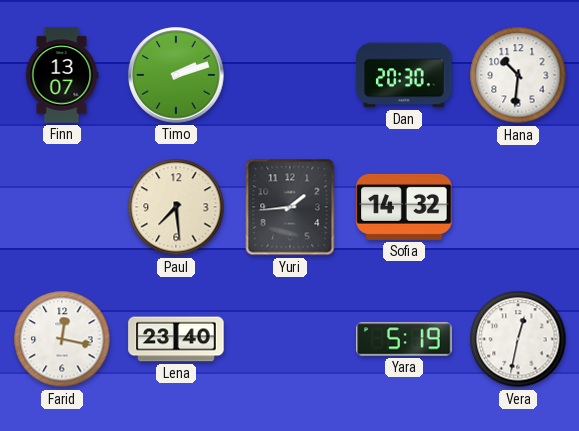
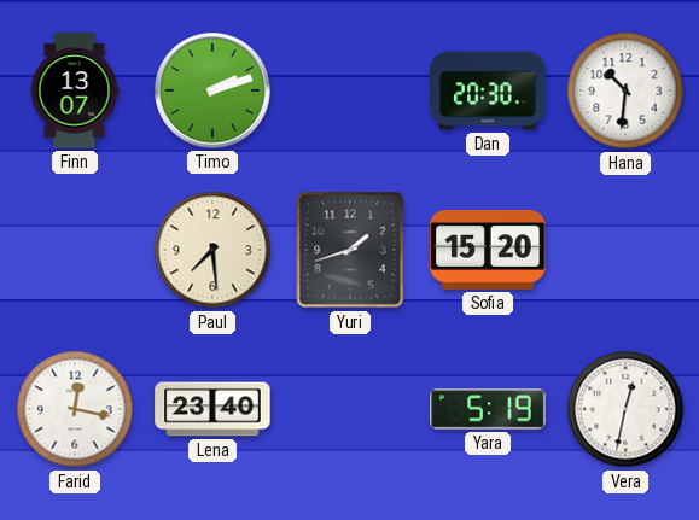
Yuri: 1:44 -> 1:42
Sofia: 14:32 -> 15:20
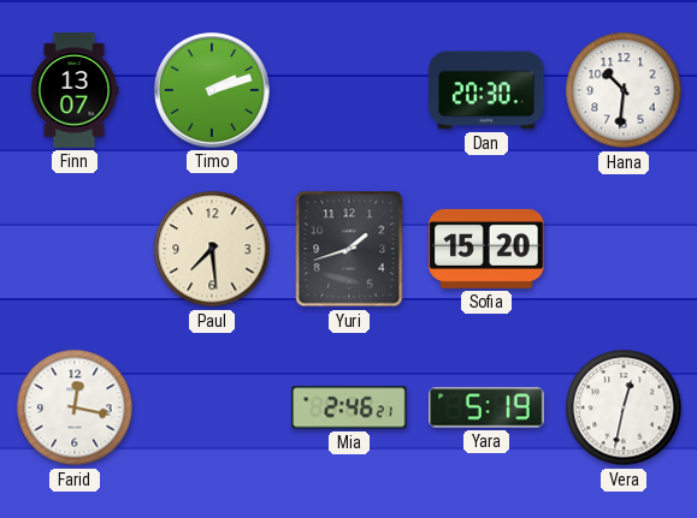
Lena: 23:40 -> none
Mia: none -> 2:46
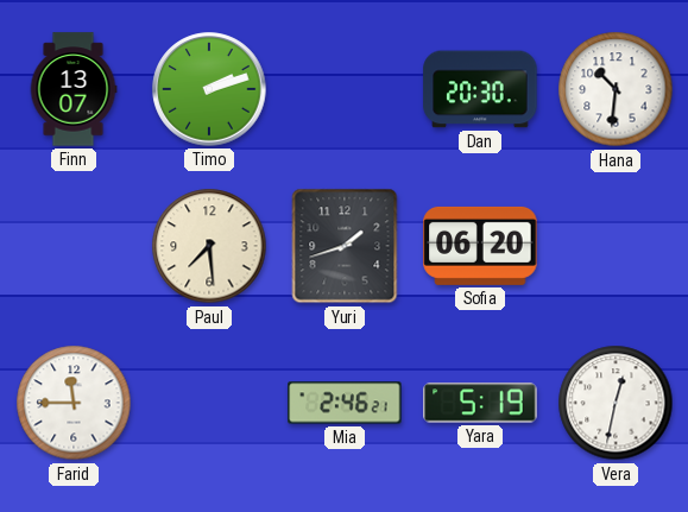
Sofia: 15:20 -> 06:20
Farid: 12:17 -> 11:45
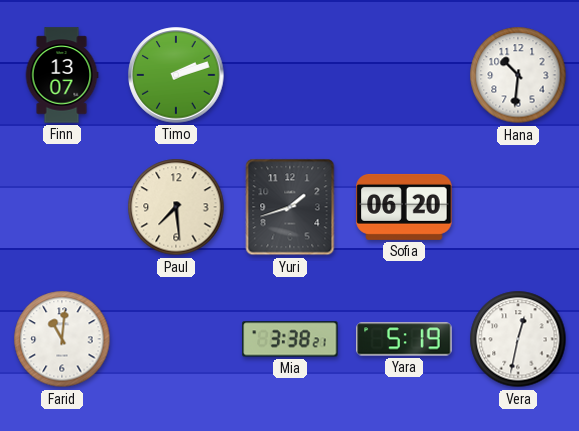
Dan: 20:30 -> none
Farid: 11:45 -> 11:01
Mia: 2:46 -> 3:38
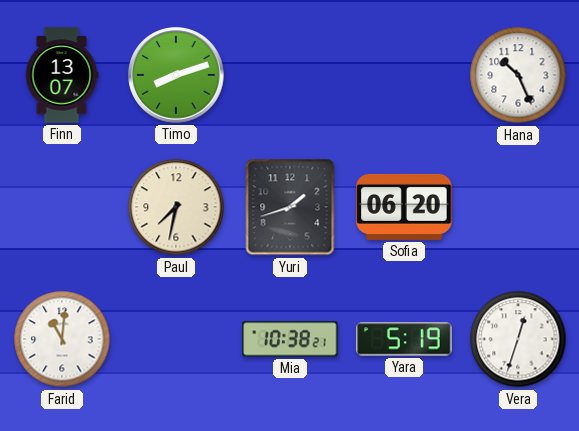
Timo: 2:12 -> 8:12
Hana: 10:31 -> 10:26
Paul: 7:29 -> 7:32
Mia: 3:38 -> 10:38
Vera: 12:32 -> 12:33
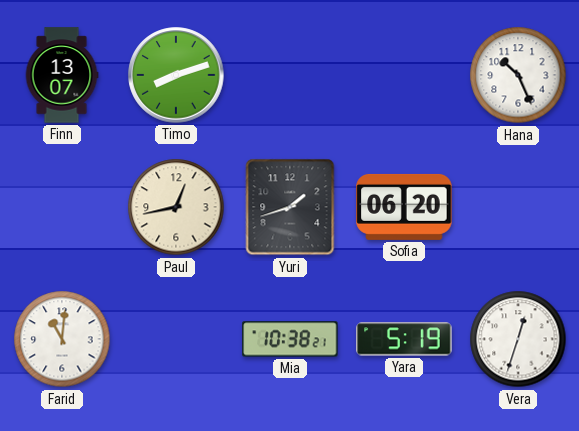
Paul: 7:32 -> 12:43
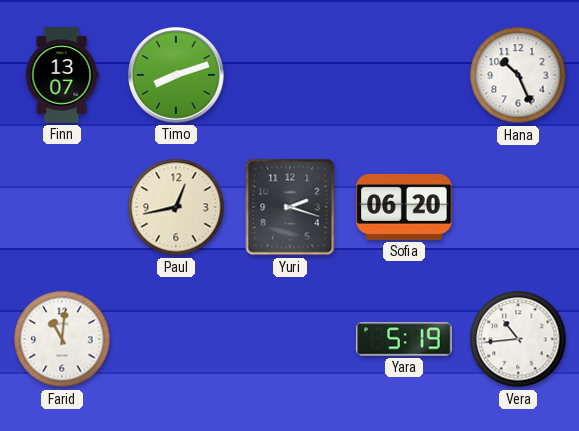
Yuri: 1:42 -> 2:18
Mia: 10:38 -> none
Vera: 12:33 -> 10:44
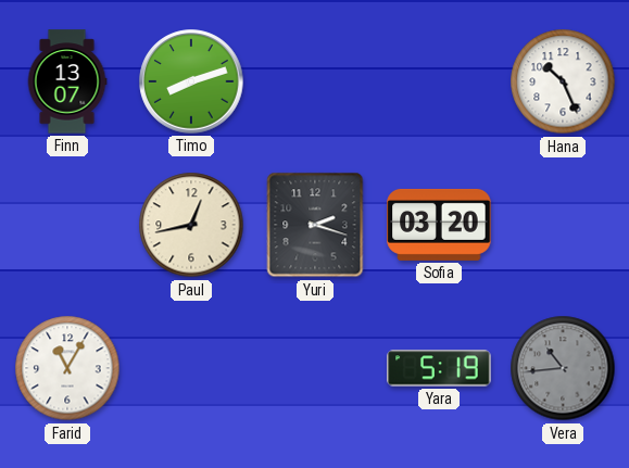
Sofia: 06:20 -> 03:20
Farid: 11:01 -> 11:05
Vera dial: white -> grey
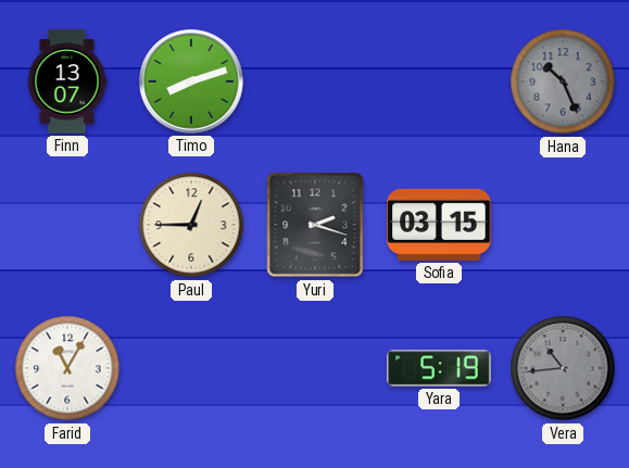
Hana dial: white -> grey
Paul: 12:43 -> 12:45
Sofia: 03:20 -> 03:15
